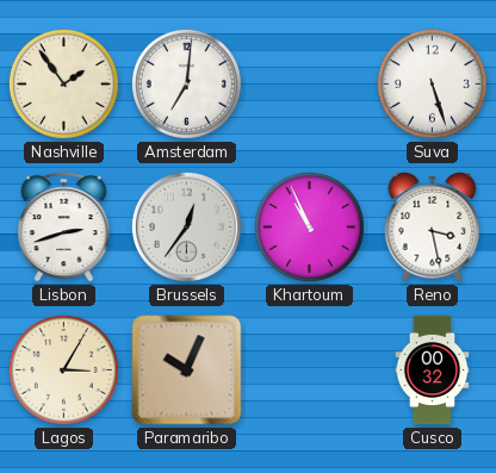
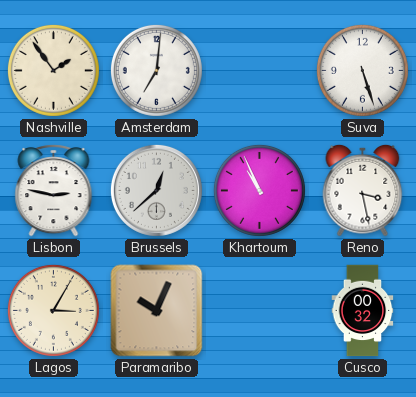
Lisbon: 2:42 -> 2:47
Brussels: 12:36 -> 12:38
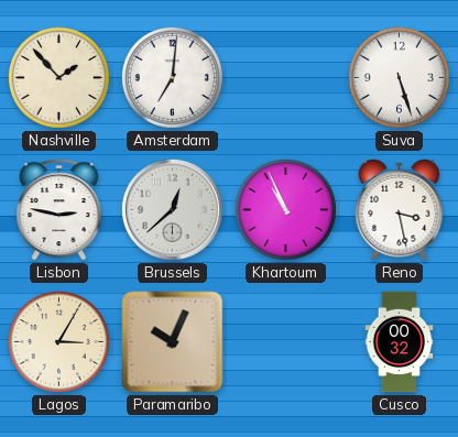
Nashville: 1:54 -> 1:53
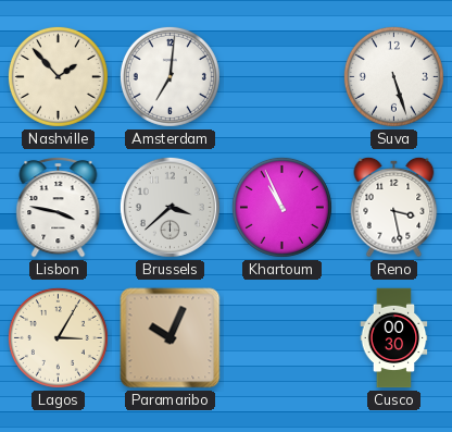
Lisbon: 2:47 -> 3:47
Brussels: 12:38 -> 3:38
Cusco: 00:32 -> 00:30
